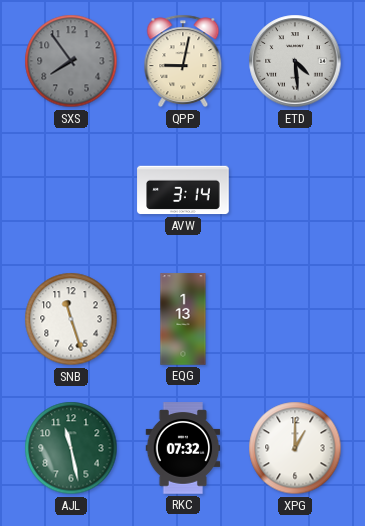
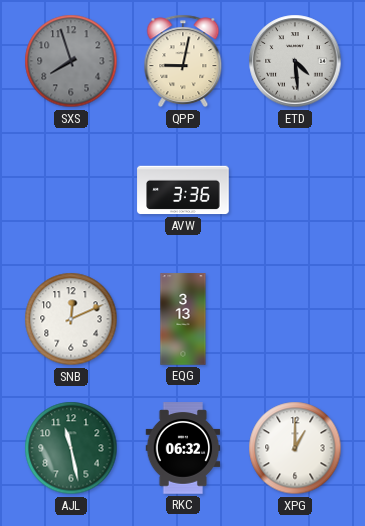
SXS: 7:54 -> 7:57
AVW: 3:14 -> 3:36
SNB: 11:27 -> 12:11
EQG: 1:13 -> 3:13
RKC: 07:32 -> 06:32
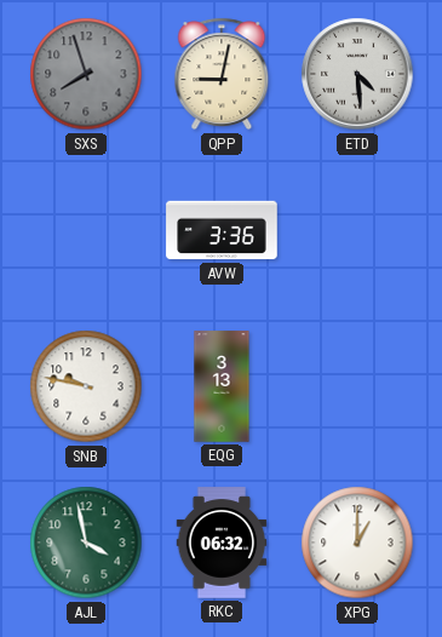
SNB: 12:11 -> 9:47
AJL: 11:28 -> 3:58
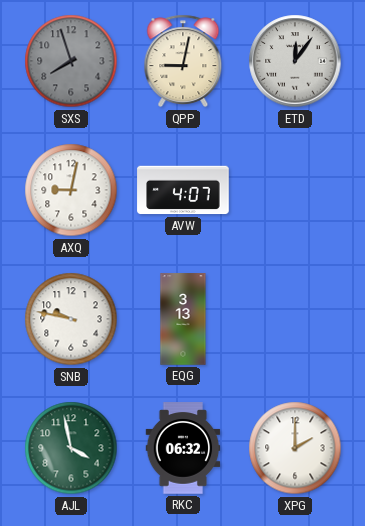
ETD: 4:29 -> 12:06
AXQ: none -> 9:02
AVW: 3:36 -> 4:07
XPG: 1:00 -> 2:00
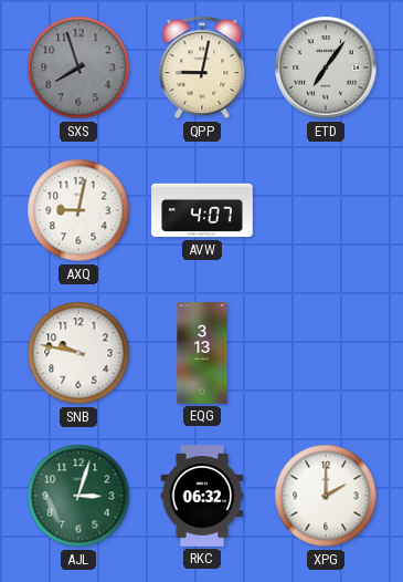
ETD: 12:06 -> 7:06
AJL: 3:58 -> 3:03
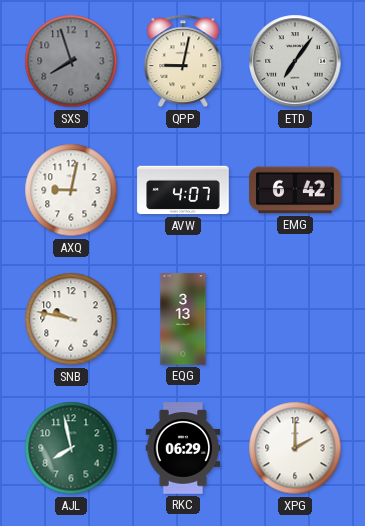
EMG: none -> 6:42
AJL: 3:03 -> 7:58
RKC: 06:32 -> 06:29
